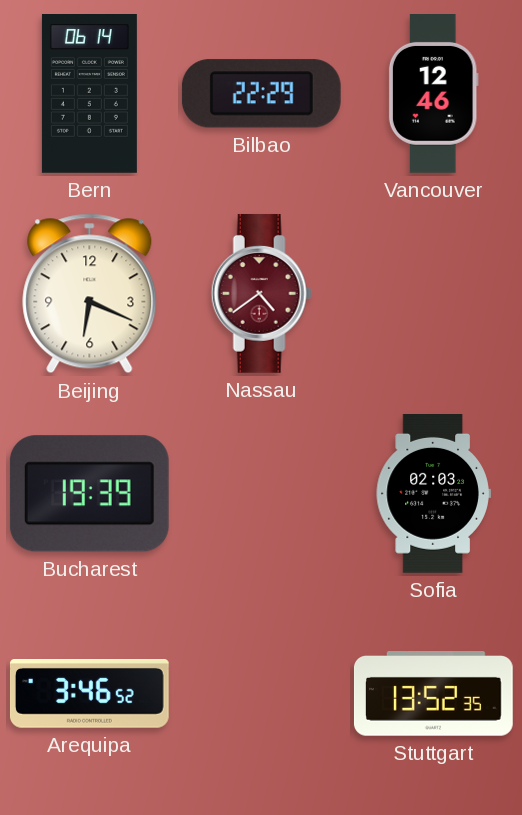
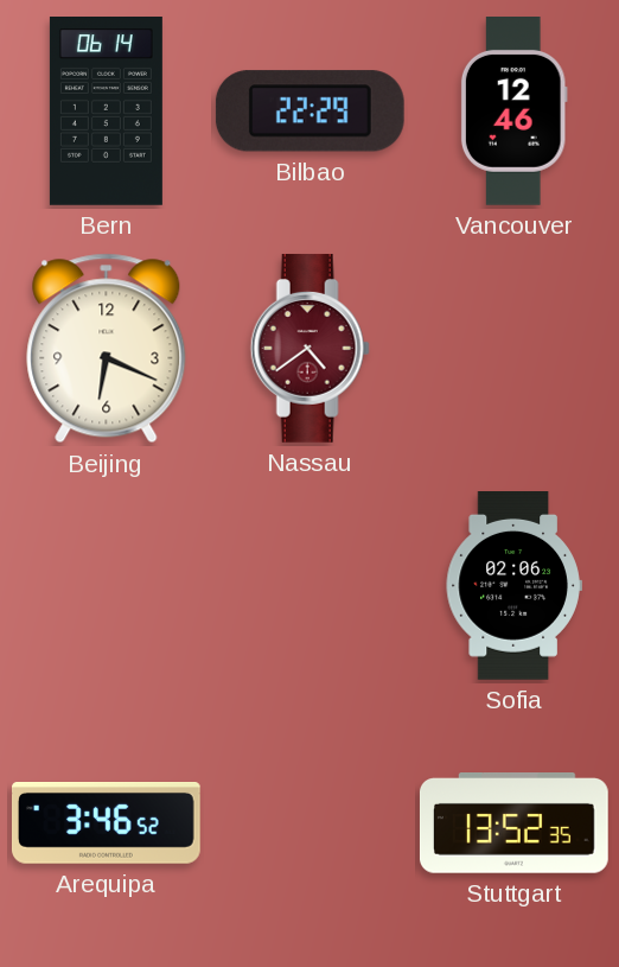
Bucharest: 19:39 -> none
Sofia: 02:03 -> 02:06
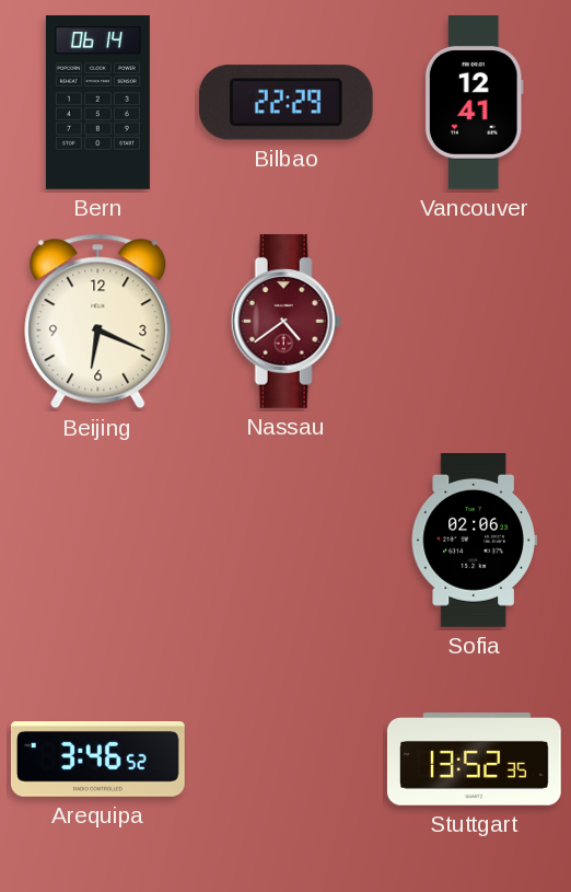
Vancouver: 12:46 -> 12:41
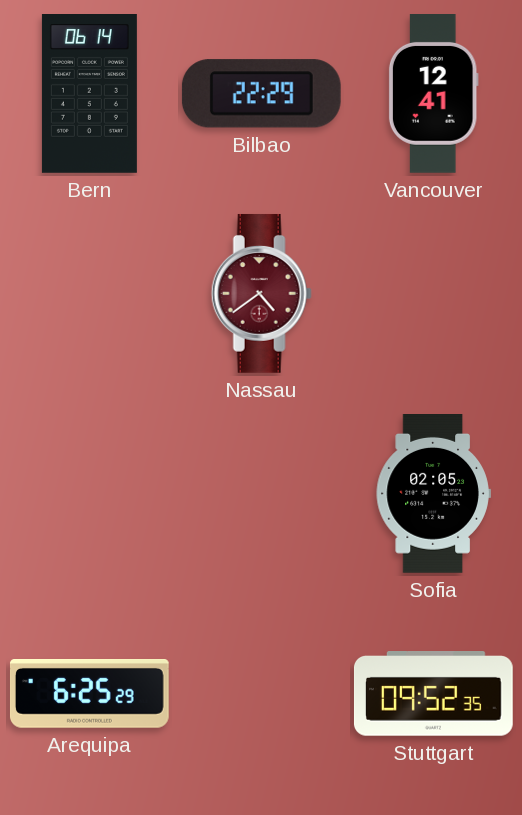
Beijing: 6:19 -> none
Sofia: 02:06 -> 02:05
Arequipa: 3:46 -> 6:25
Stuttgart: 13:52 -> 09:52
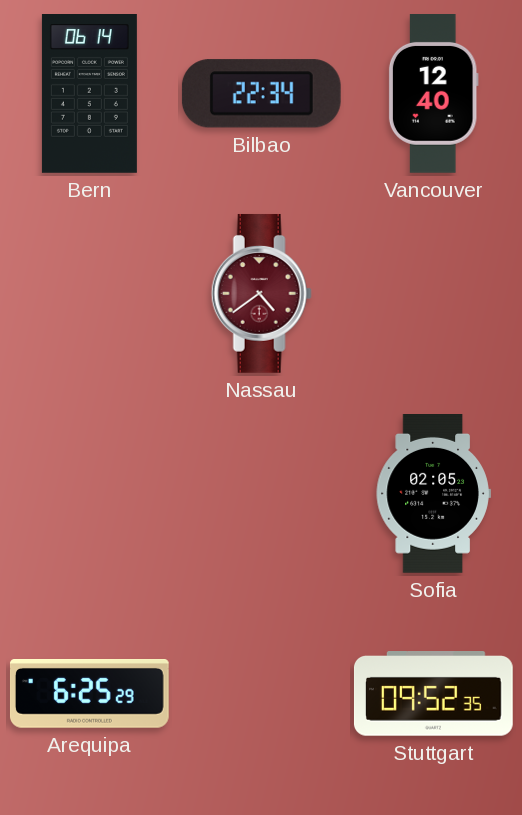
Bilbao: 22:29 -> 22:34
Vancouver: 12:41 -> 12:40
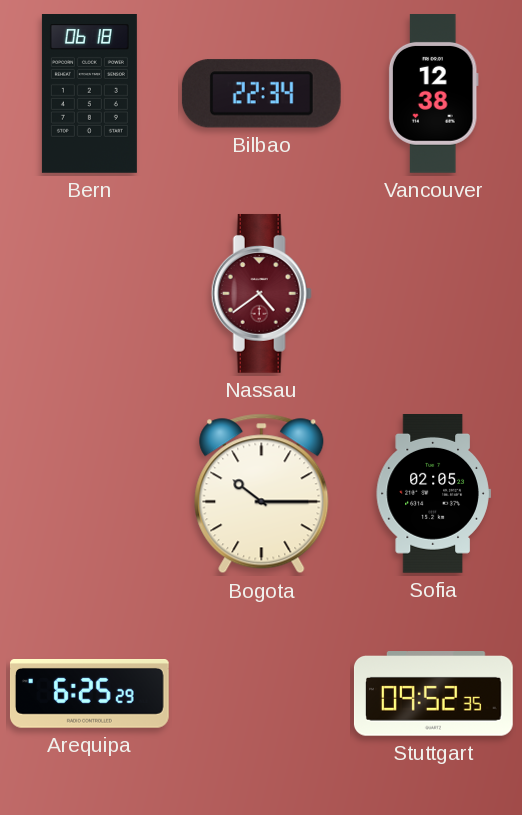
Bern: 06:14 -> 06:18
Vancouver: 12:40 -> 12:38
Bogota: none -> 10:15
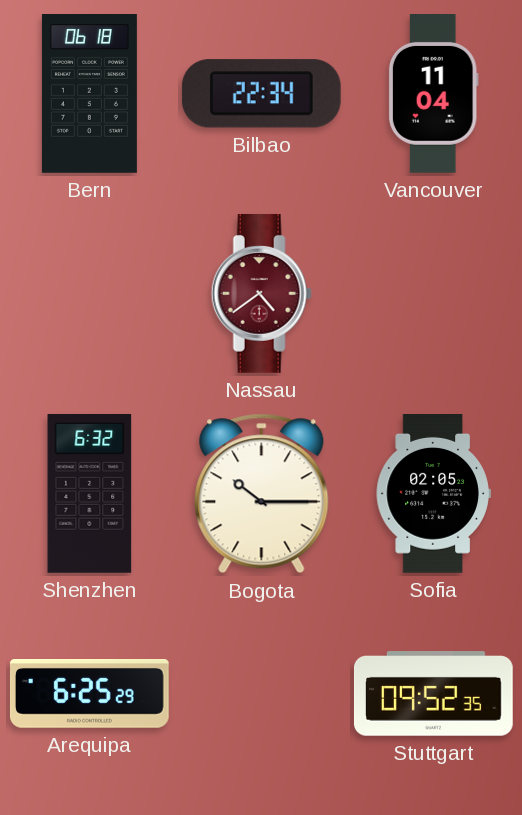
Vancouver: 12:38 -> 11:04
Shenzhen: none -> 6:32
